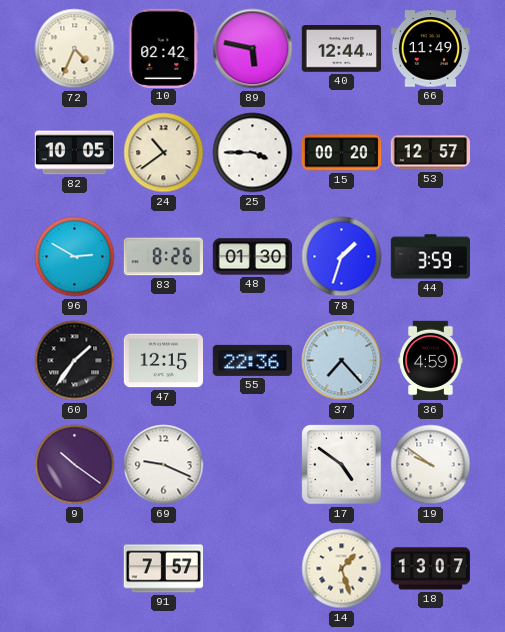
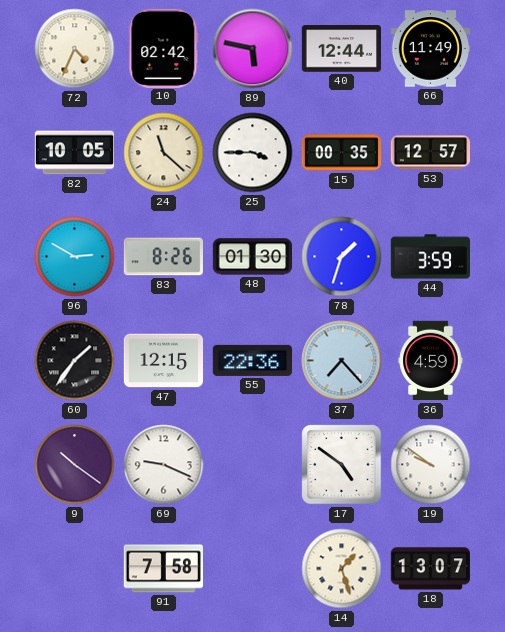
24: 10:39 -> 11:22
15: 00:20 -> 00:35
91: 7:57 -> 7:58
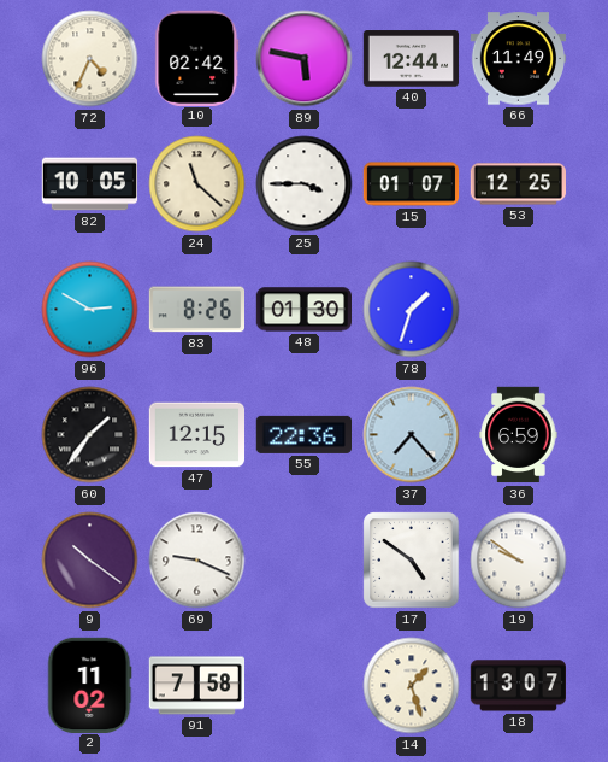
15: 00:35 -> 01:07
53: 12:57 -> 12:25
44: 3:59 -> none
36: 4:59 -> 6:59
2: none -> 11:02
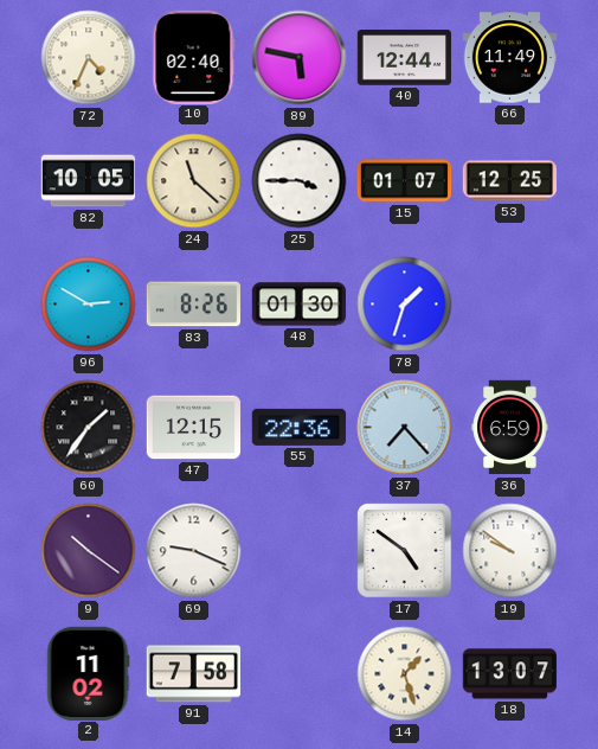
10: 02:42 -> 02:40
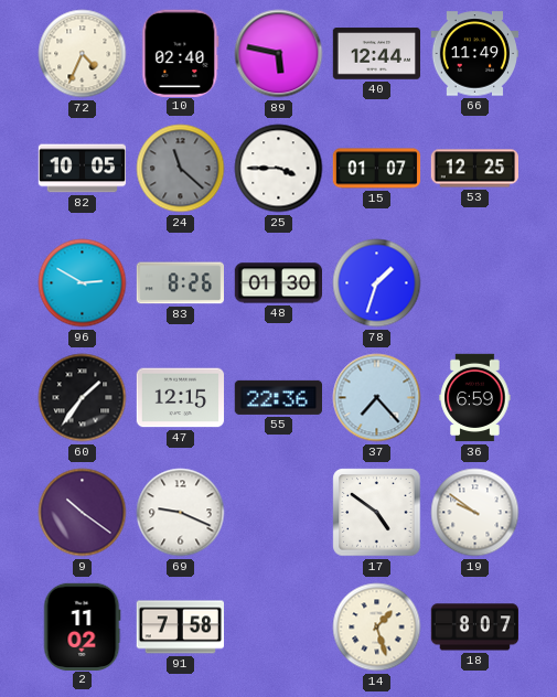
24 dial: cream -> grey
18: 13:07 -> 8:07
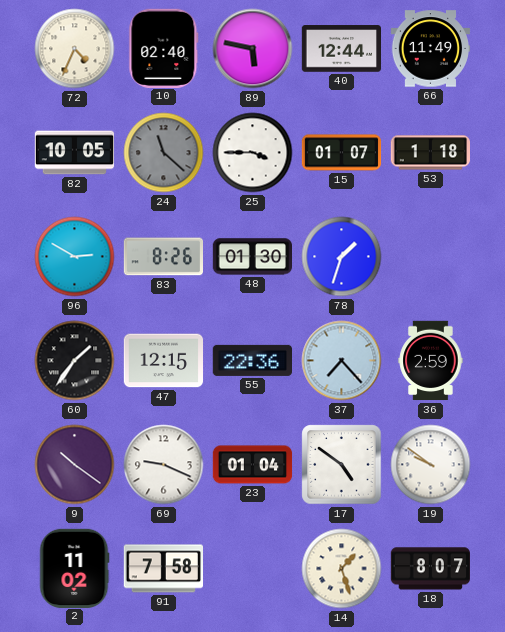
53: 12:25 -> 1:18
36: 6:59 -> 2:59
23: none -> 01:04
